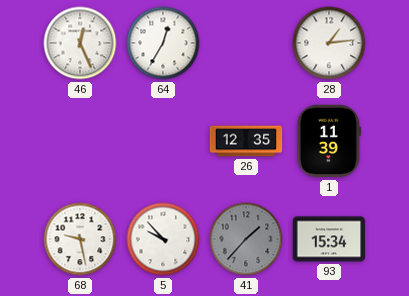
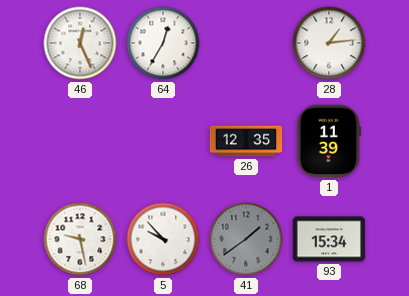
41: 1:37 -> 1:39
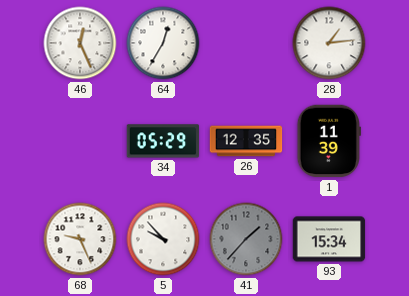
34: none -> 05:29
68: 9:28 -> 9:26
41: 1:39 -> 1:37
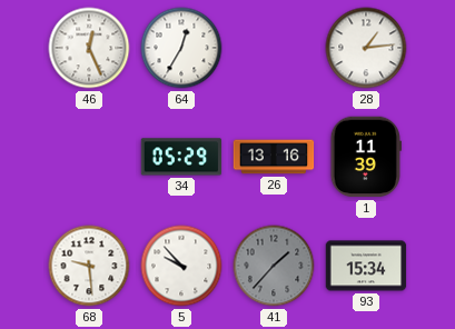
26: 12:35 -> 13:16
68: 9:26 -> 9:29
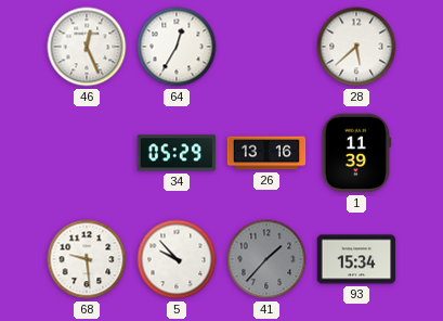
28: 1:14 -> 5:38
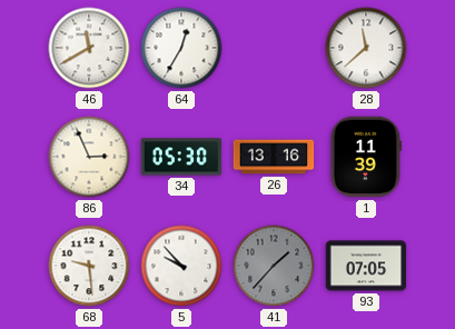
46: 12:26 -> 11:40
28: 5:38 -> 11:38
86: none -> 2:56
34: 05:29 -> 05:30
93: 15:34 -> 07:05
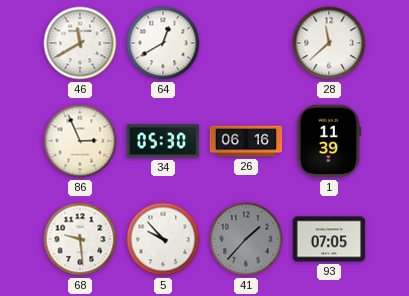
64: 12:35 -> 12:40
26: 13:16 -> 06:16
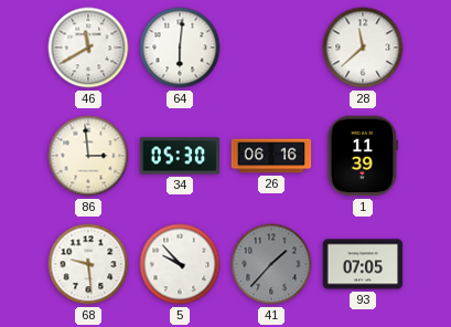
64: 12:40 -> 6:01
86: 2:56 -> 2:59
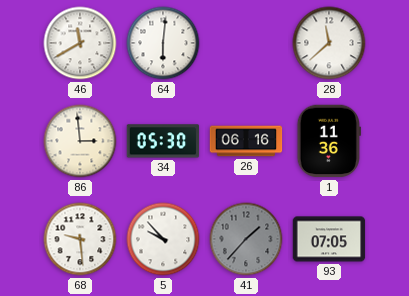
1: 11:39 -> 11:36
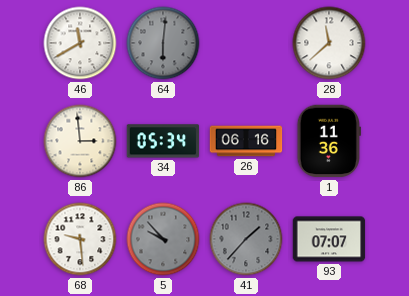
64 dial: white -> grey
34: 05:30 -> 05:34
5 dial: white -> grey
93: 07:05 -> 07:07
